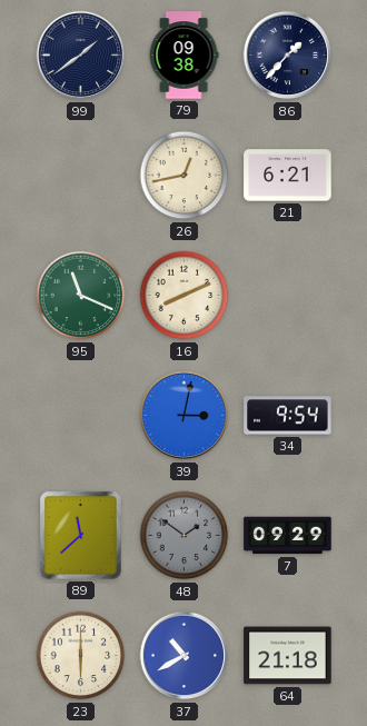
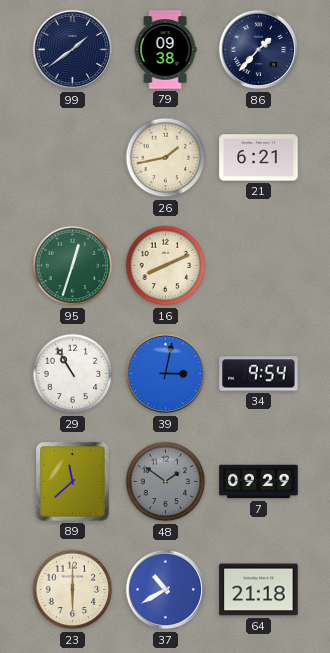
26: 12:43 -> 1:43
95: 11:19 -> 12:33
29: none -> 10:55
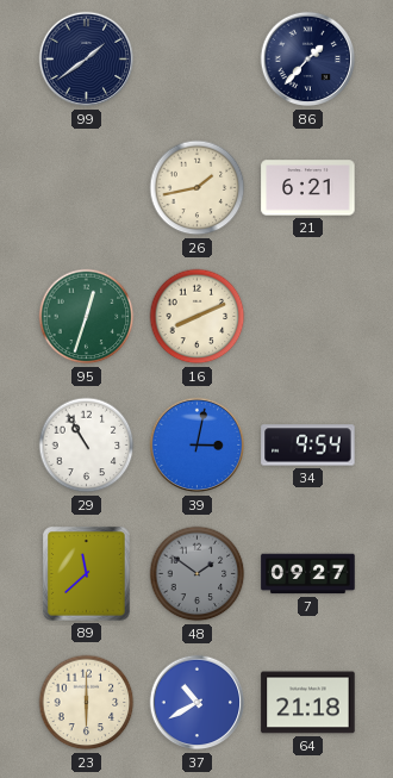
79: 09:38 -> none
7: 09:29 -> 09:27
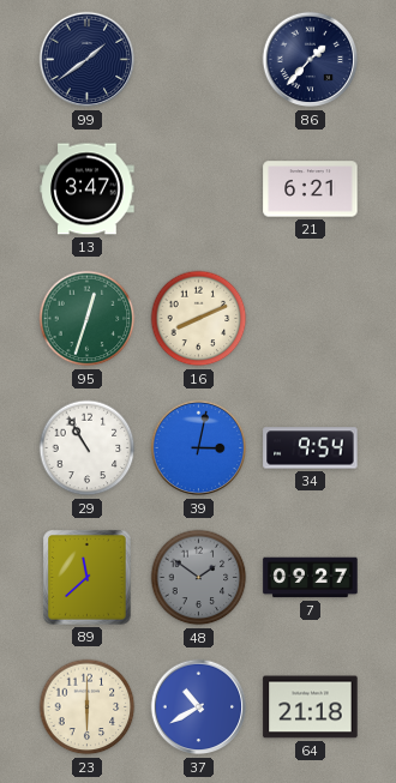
13: none -> 3:47
26: 1:43 -> none
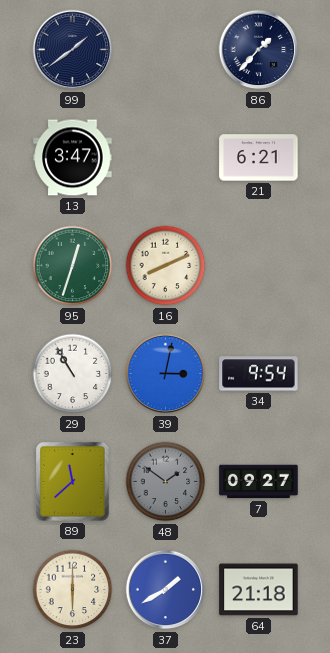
37: 10:40 -> 1:40
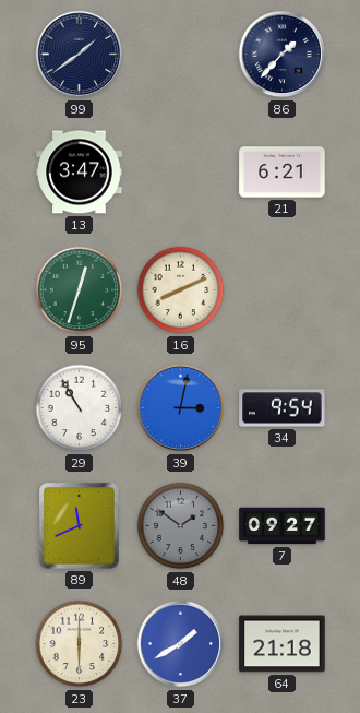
89: 11:38 -> 11:41
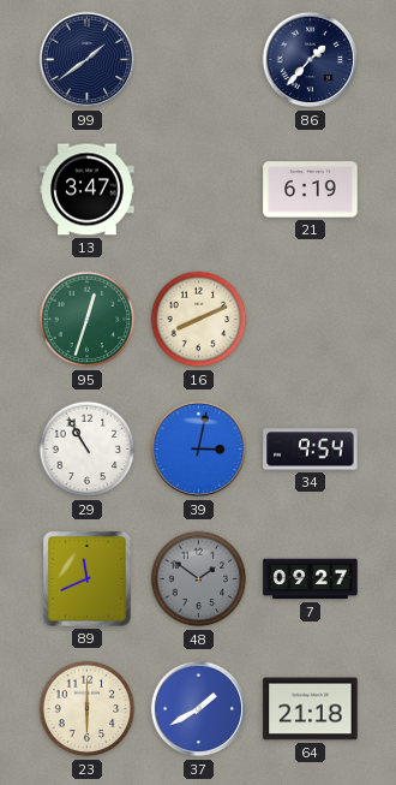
21: 6:21 -> 6:19
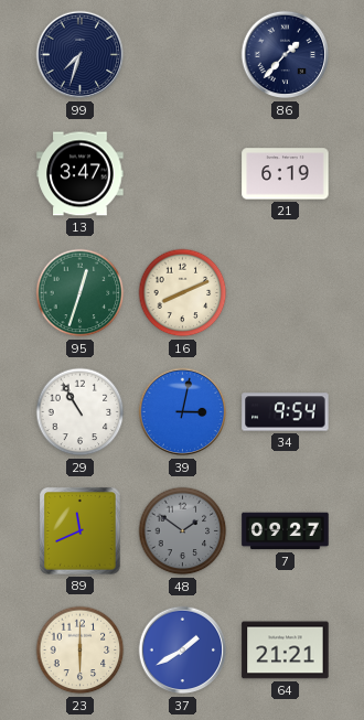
99: 1:39 -> 7:33
64: 21:18 -> 21:21
